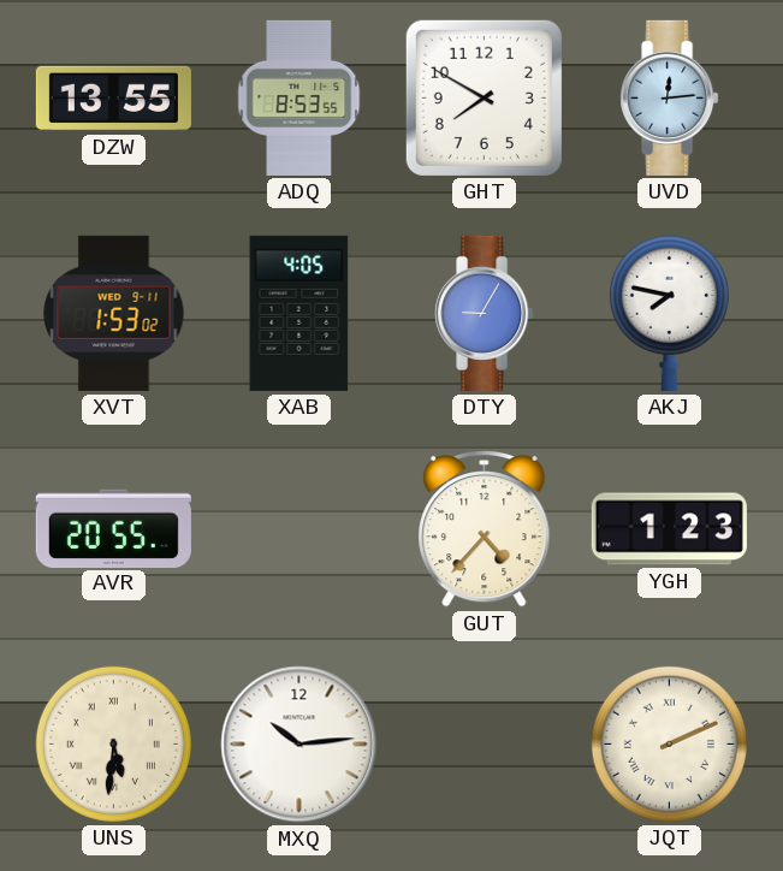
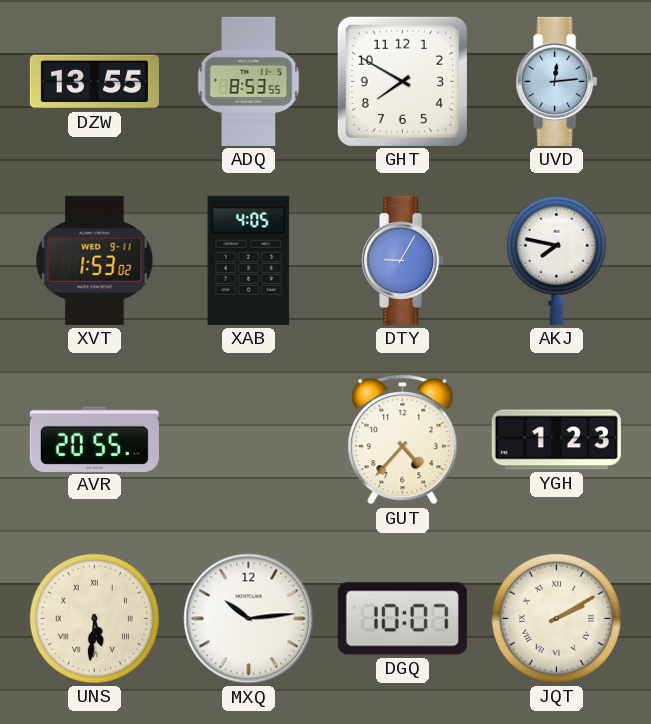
DGQ: none -> 10:07
JQT: 2:11 -> 2:10
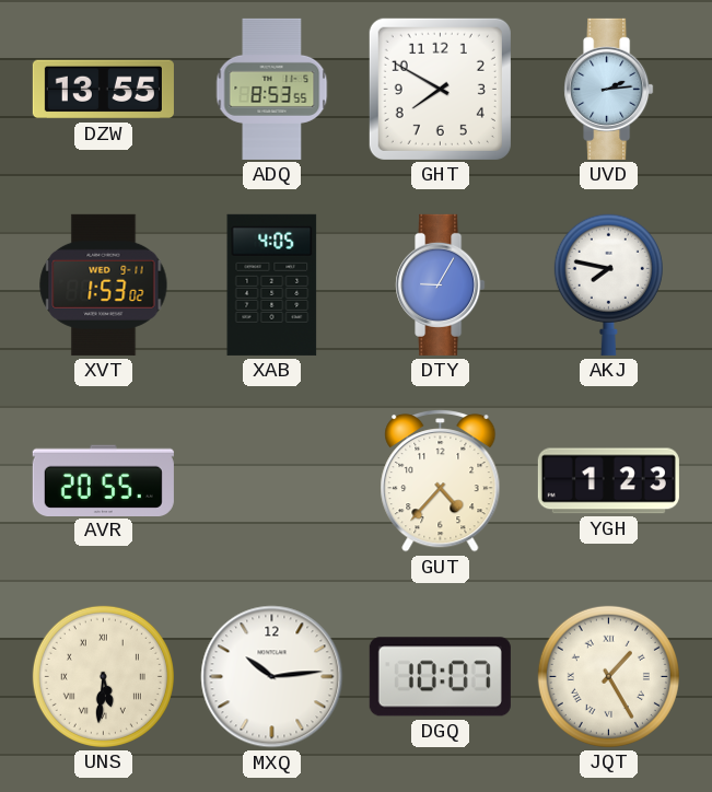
UVD: 12:14 -> 2:14
JQT: 2:10 -> 1:25
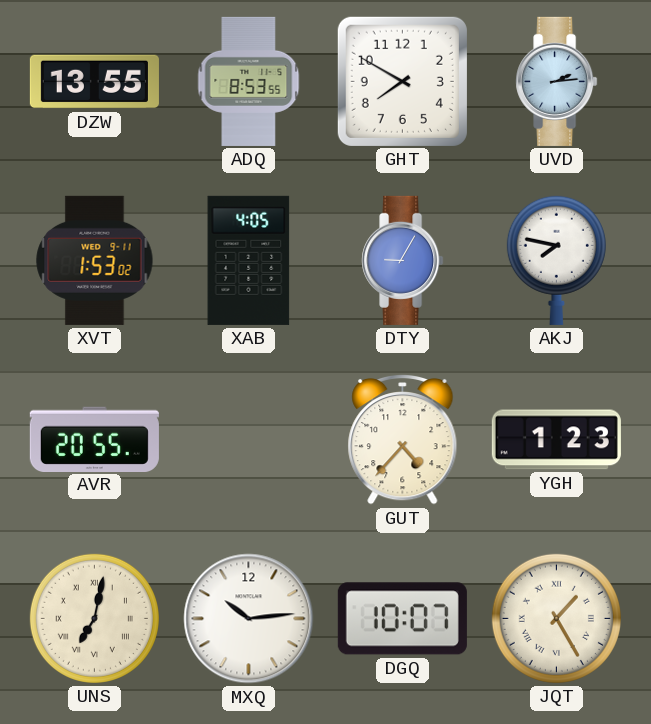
UNS: 5:31 -> 7:02
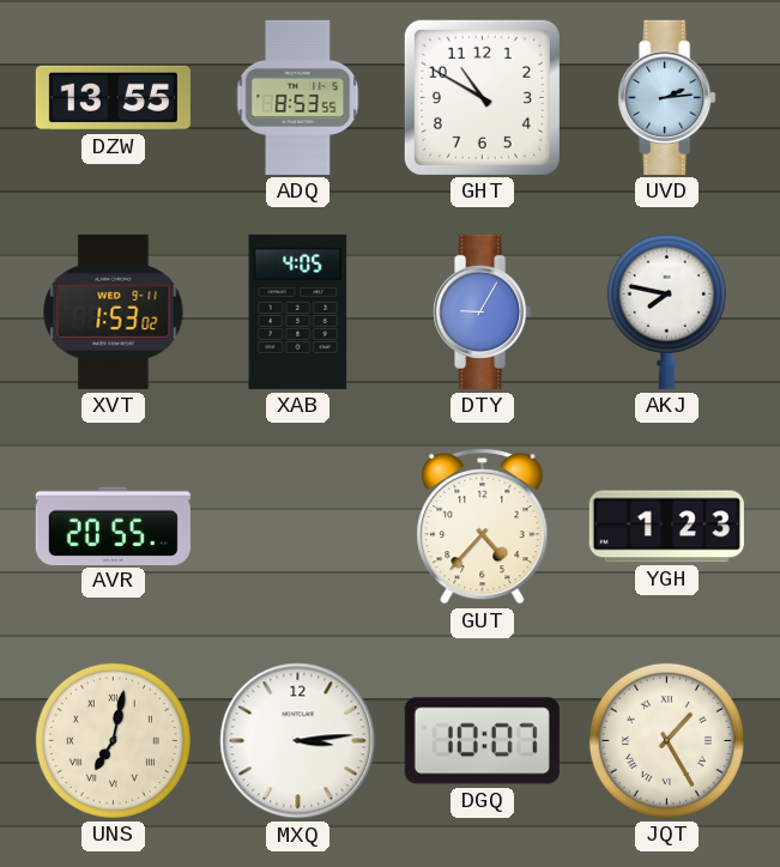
GHT: 7:50 -> 10:50
MXQ: 10:14 -> 3:14
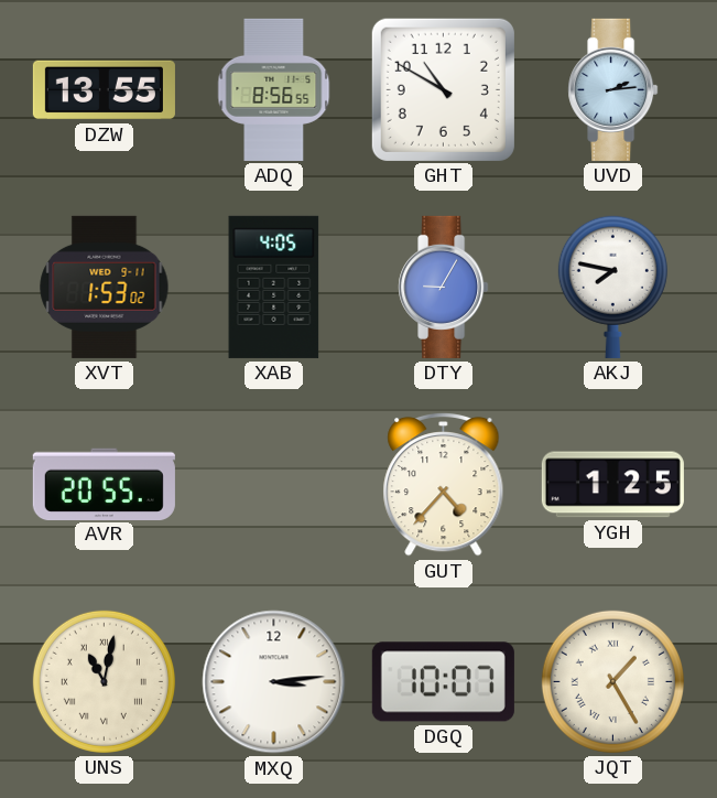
ADQ: 8:53 -> 8:56
YGH: 1:23 -> 1:25
UNS: 7:02 -> 11:02
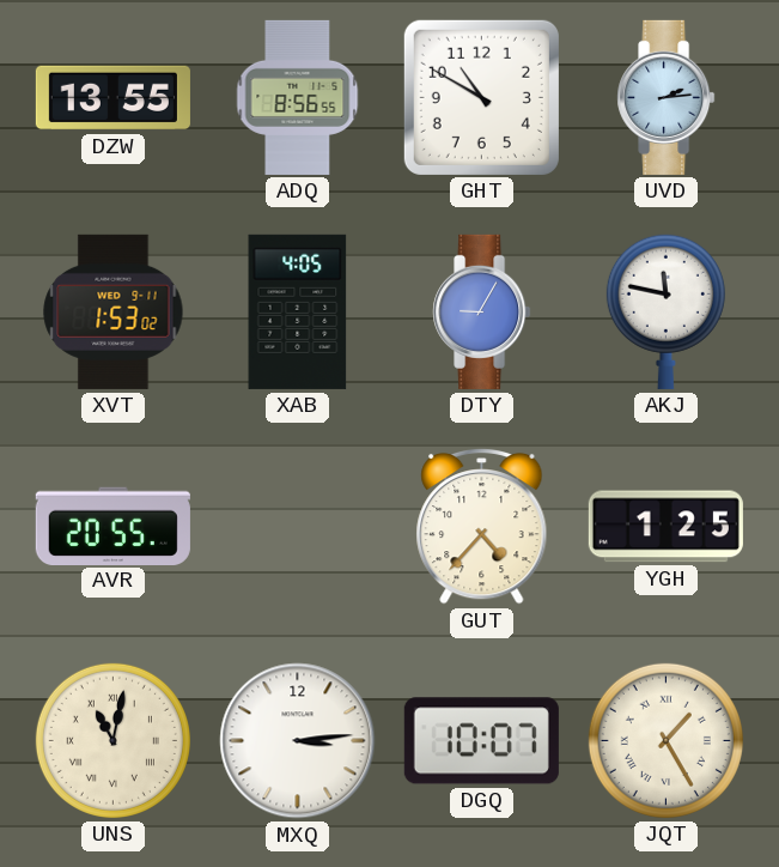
AKJ: 7:47 -> 11:47
